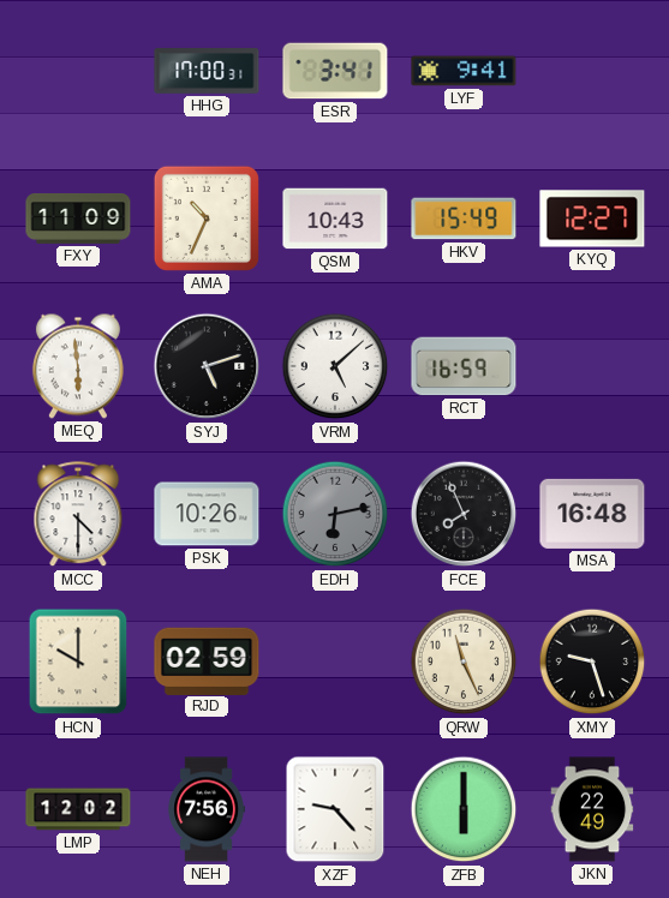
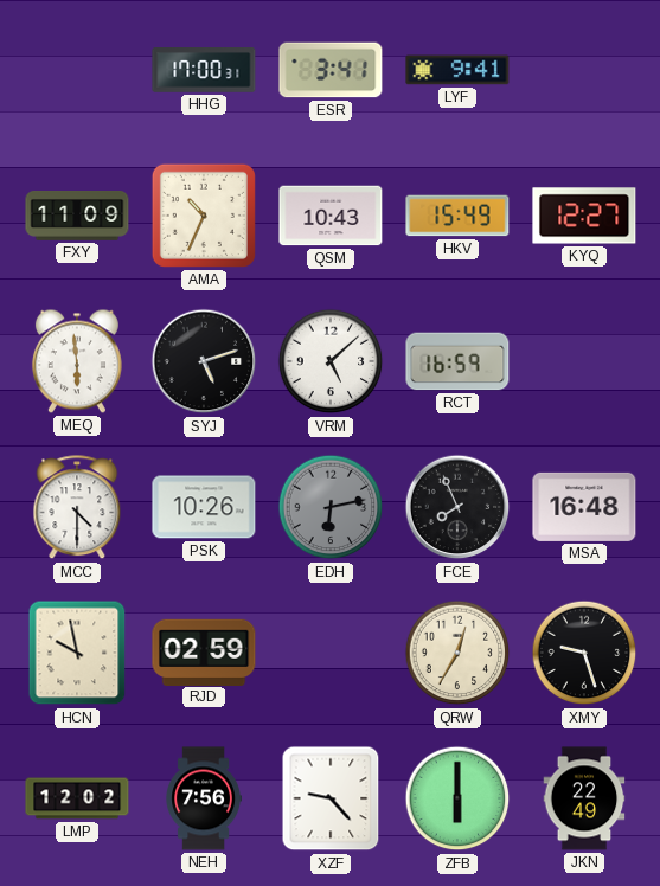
HCN: 10:00 -> 9:58
QRW: 11:26 -> 12:35
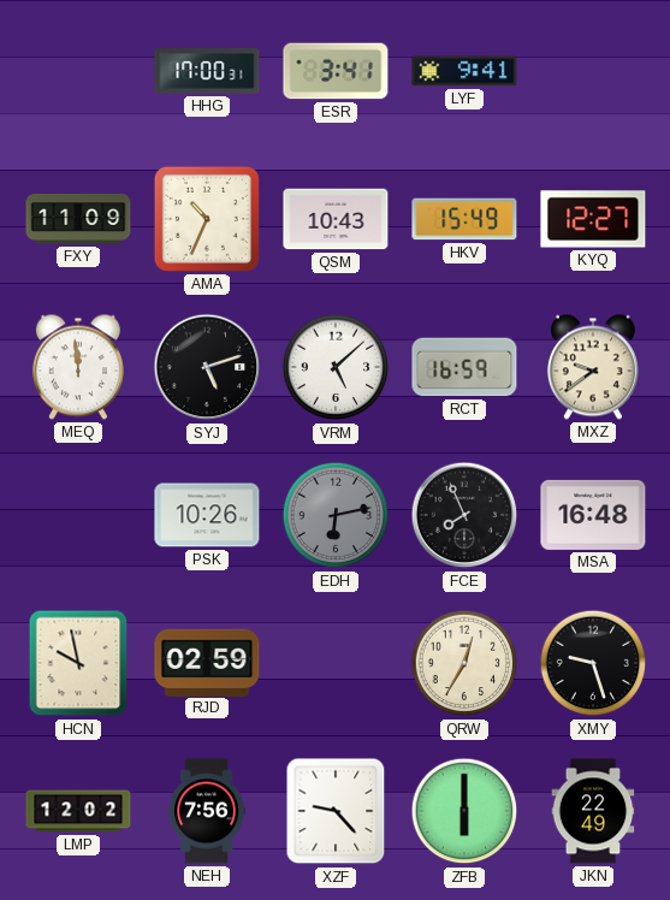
MEQ: 5:59 -> 11:59
MXZ: none -> 9:39
MCC: 4:30 -> none
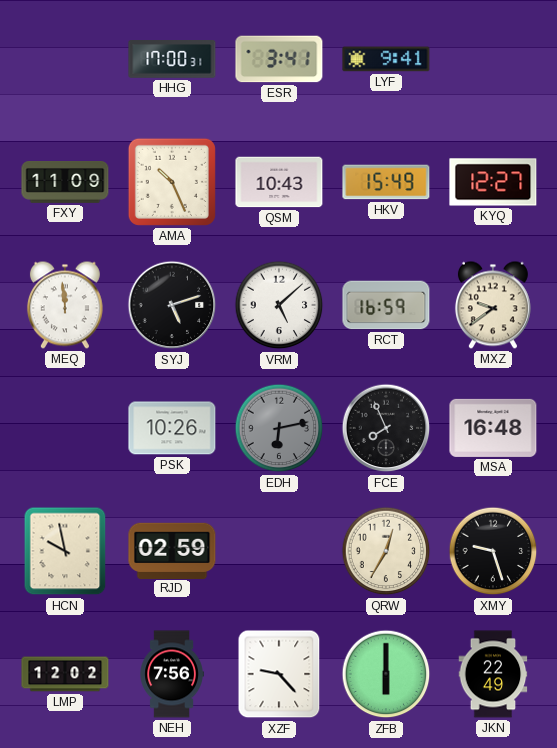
AMA: 10:34 -> 10:26
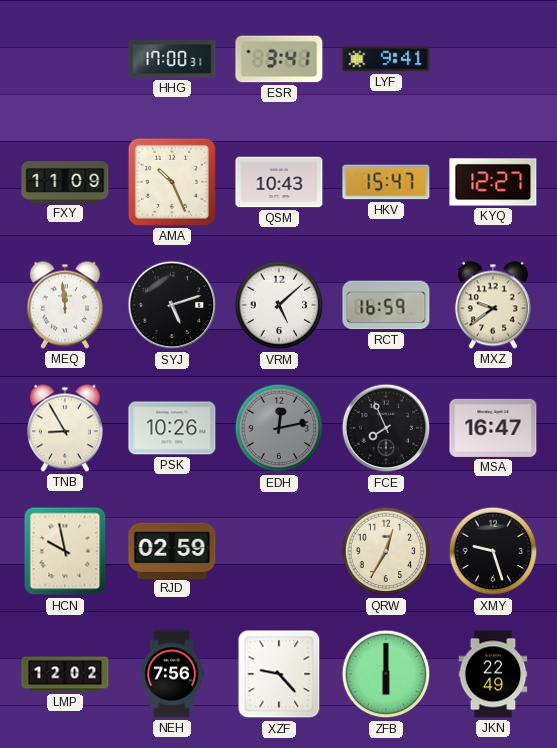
HKV: 15:49 -> 15:47
TNB: none -> 8:55
EDH: 6:13 -> 12:13
MSA: 16:48 -> 16:47
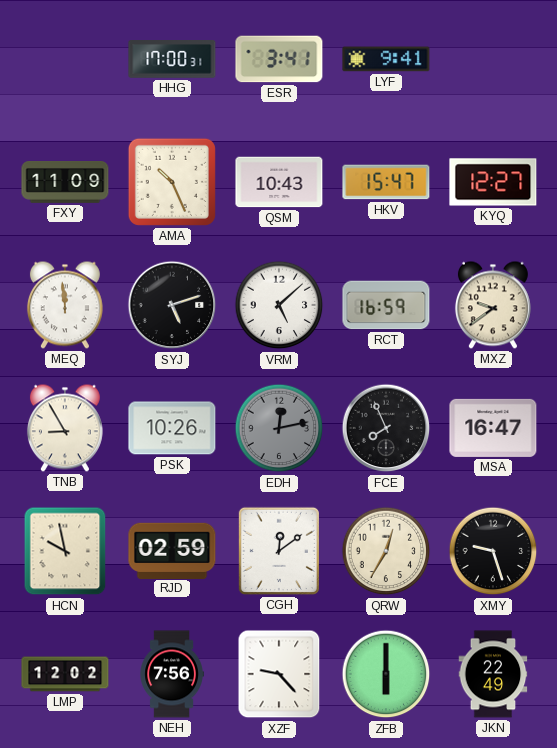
CGH: none -> 12:09
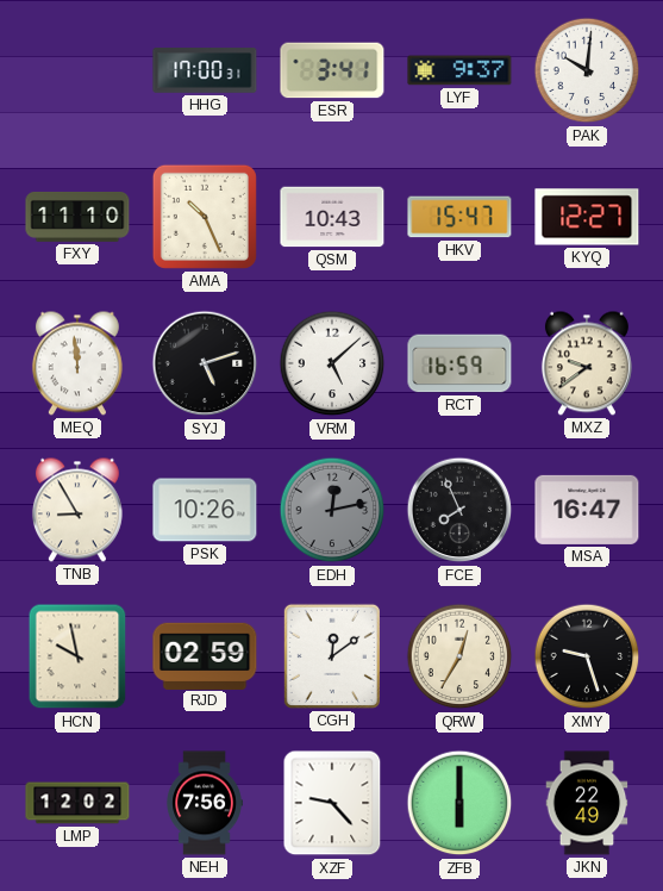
LYF: 9:41 -> 9:37
PAK: none -> 10:01
FXY: 11:09 -> 11:10
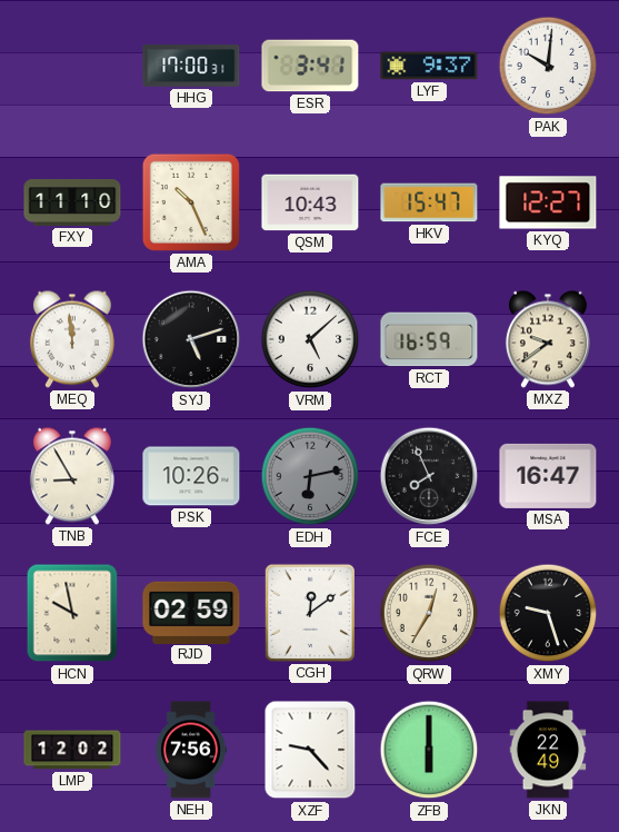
EDH: 12:13 -> 6:13
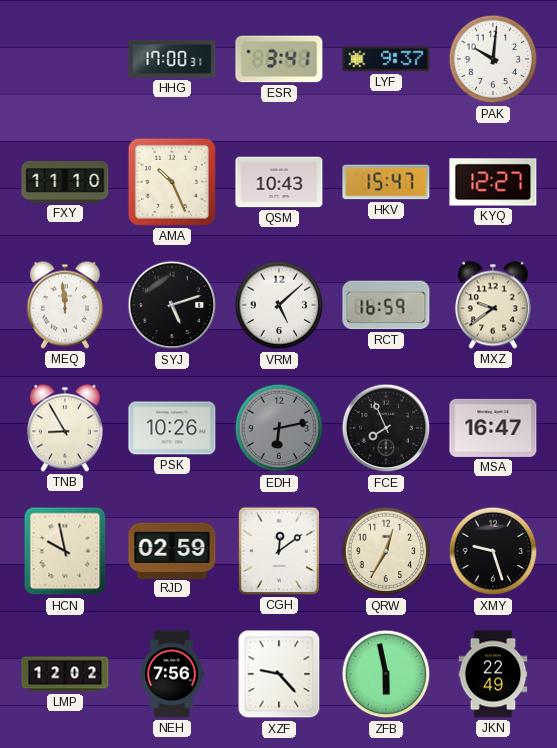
ZFB: 6:00 -> 5:58
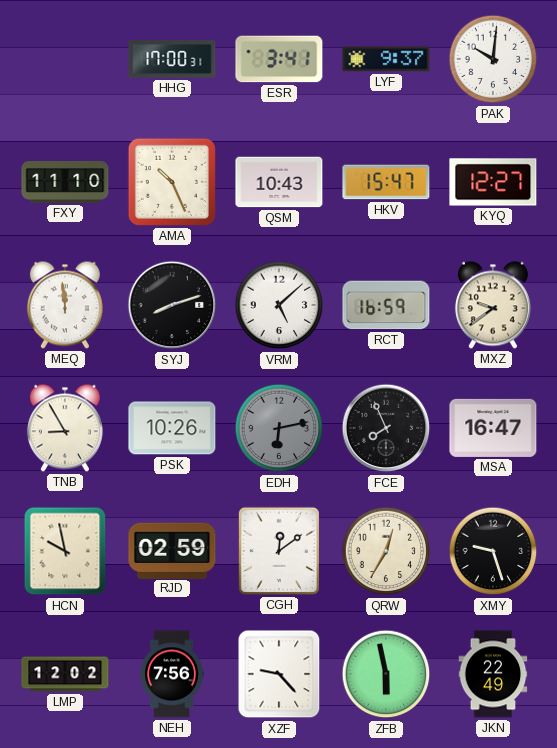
SYJ: 5:12 -> 8:12
